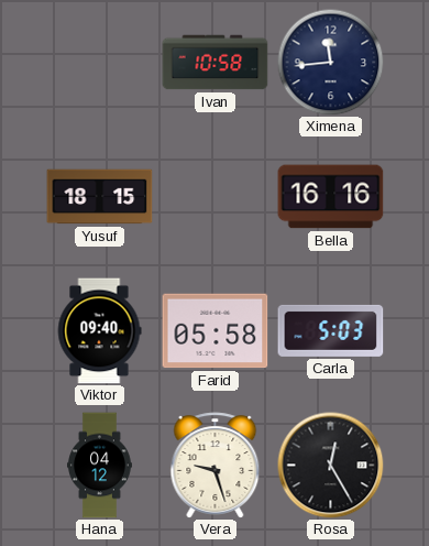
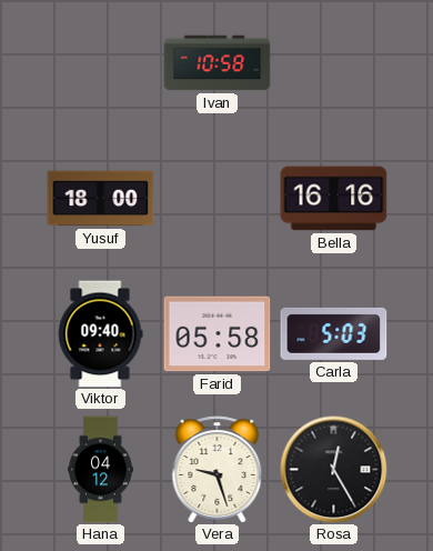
Ximena: 11:44 -> none
Yusuf: 18:15 -> 18:00
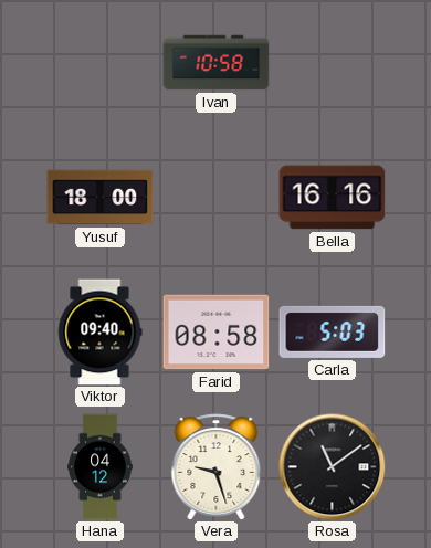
Farid: 05:58 -> 08:58
Rosa: 12:25 -> 11:09
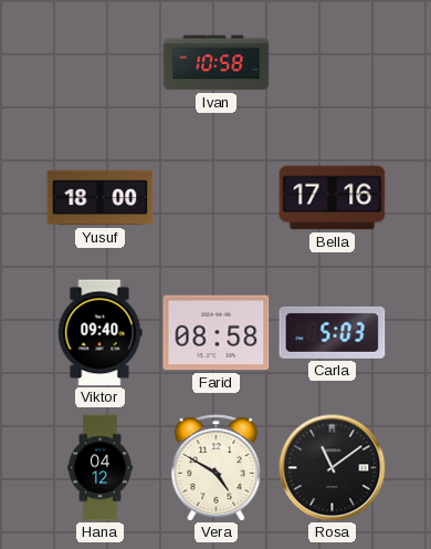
Bella: 16:16 -> 17:16
Vera: 9:27 -> 4:50
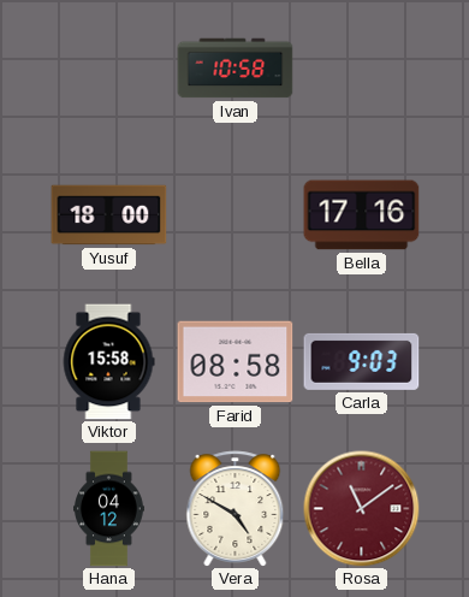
Viktor: 09:40 -> 15:58
Carla: 5:03 -> 9:03
Rosa dial: black -> burgundy
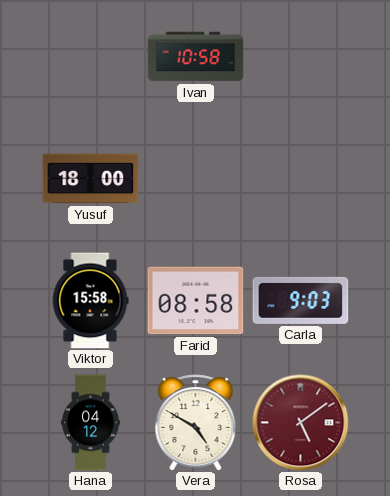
Bella: 17:16 -> none
Rosa: 11:09 -> 5:09
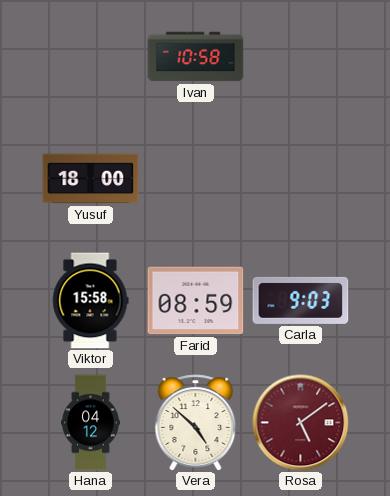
Farid: 08:58 -> 08:59
Vera: 4:50 -> 4:52
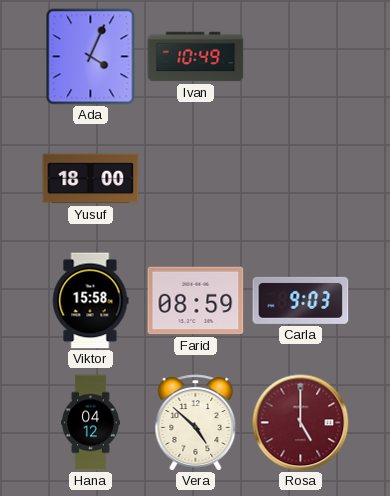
Ada: none -> 4:04
Ivan: 10:58 -> 10:49
Rosa: 5:09 -> 5:00
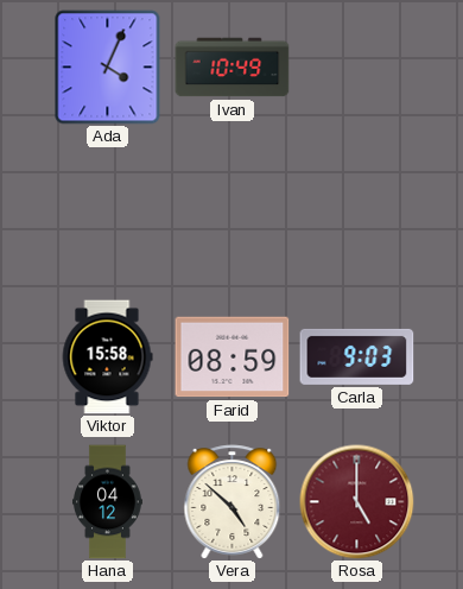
Yusuf: 18:00 -> none
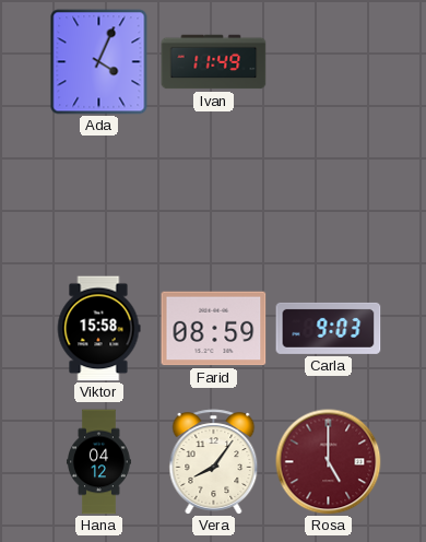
Ivan: 10:49 -> 11:49
Vera: 4:52 -> 8:06
